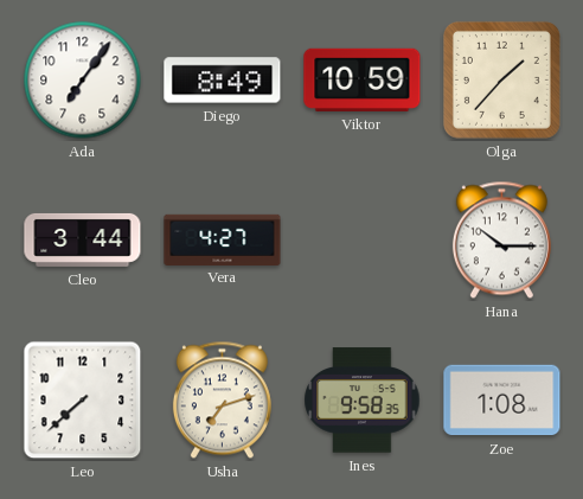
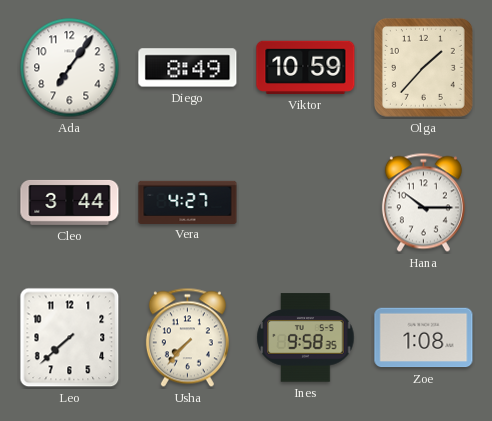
Usha: 7:12 -> 7:37
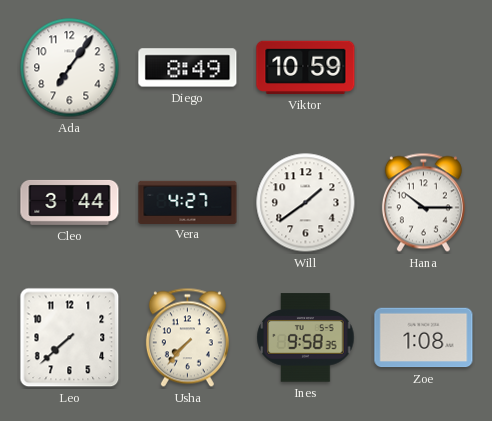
Olga: 1:37 -> none
Will: none -> 1:39
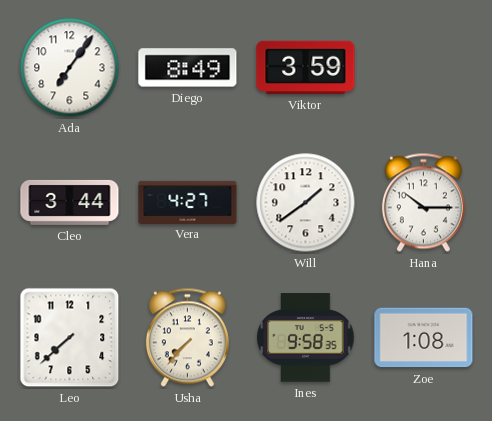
Viktor: 10:59 -> 3:59
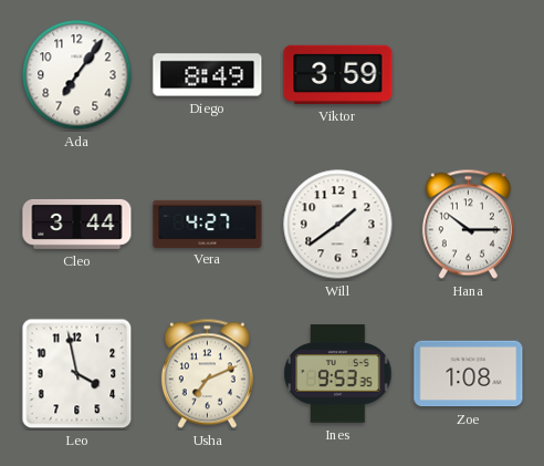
Leo: 7:38 -> 3:58
Usha: 7:37 -> 7:11
Ines: 9:58 -> 9:53
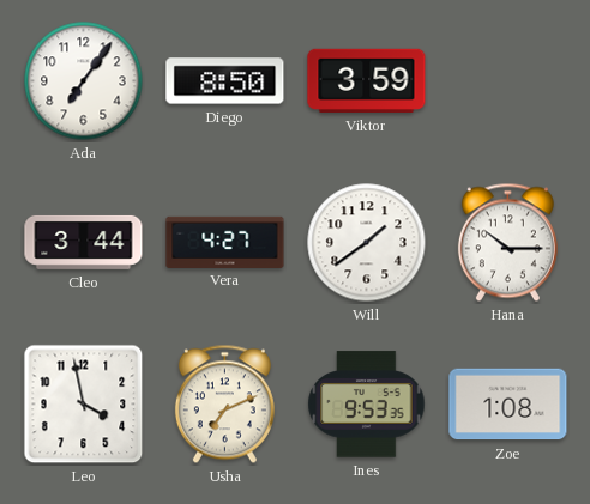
Diego: 8:49 -> 8:50
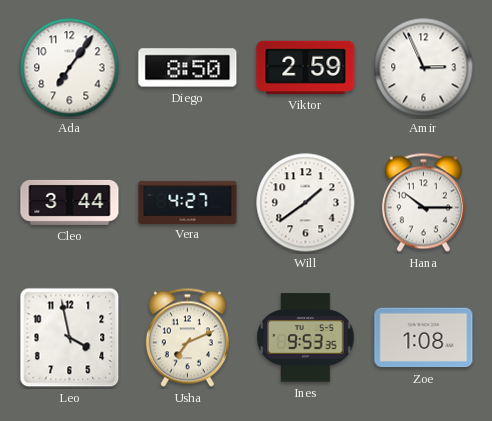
Viktor: 3:59 -> 2:59
Amir: none -> 2:56
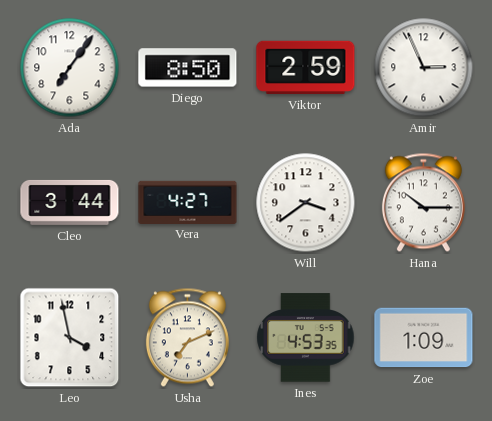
Will: 1:39 -> 3:39
Ines: 9:53 -> 4:53
Zoe: 1:08 -> 1:09
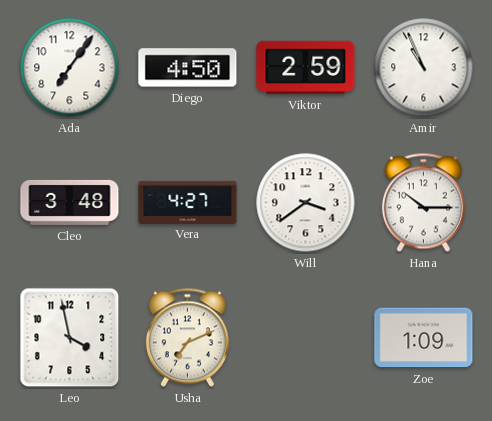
Diego: 8:50 -> 4:50
Amir: 2:56 -> 10:56
Cleo: 3:44 -> 3:48
Ines: 4:53 -> none
